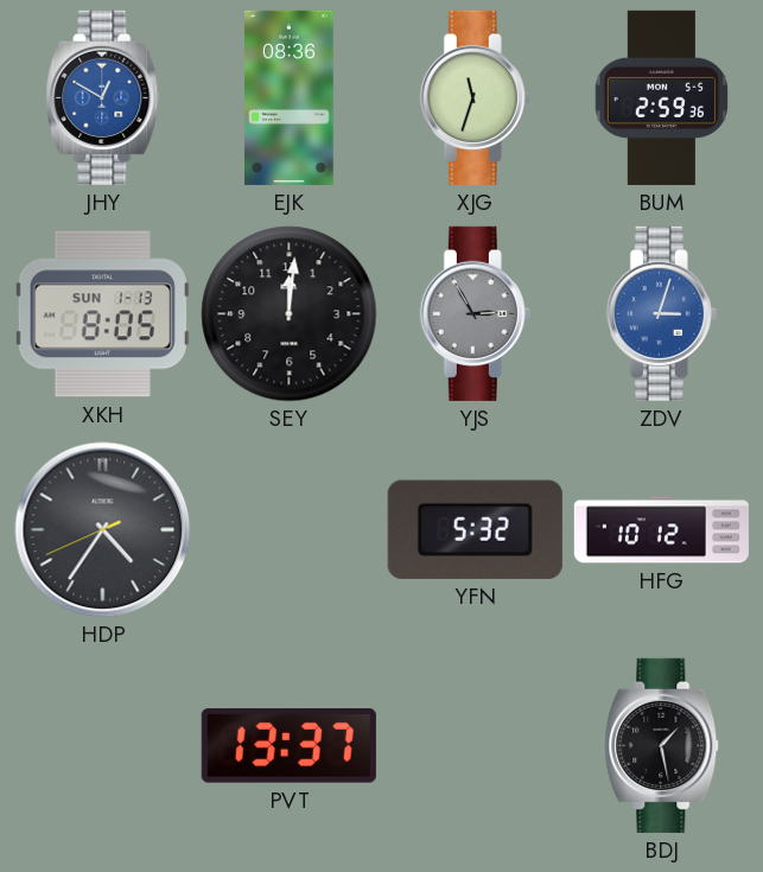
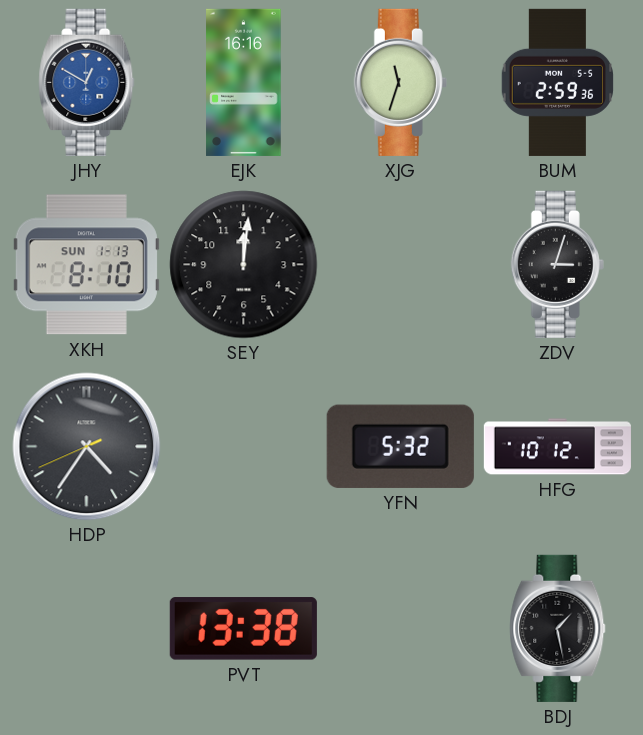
EJK: 08:36 -> 16:16
XKH: 8:05 -> 8:10
YJS: 2:55 -> none
ZDV dial: blue -> black
PVT: 13:37 -> 13:38
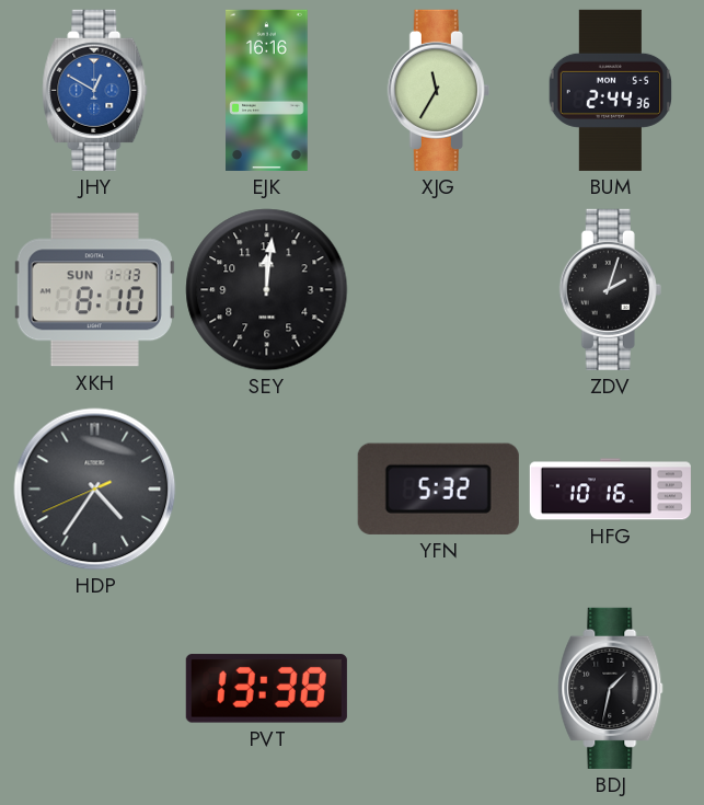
XJG: 11:33 -> 11:35
BUM: 2:59 -> 2:44
ZDV: 3:03 -> 2:03
HFG: 10:12 -> 10:16
BDJ: 1:28 -> 1:32
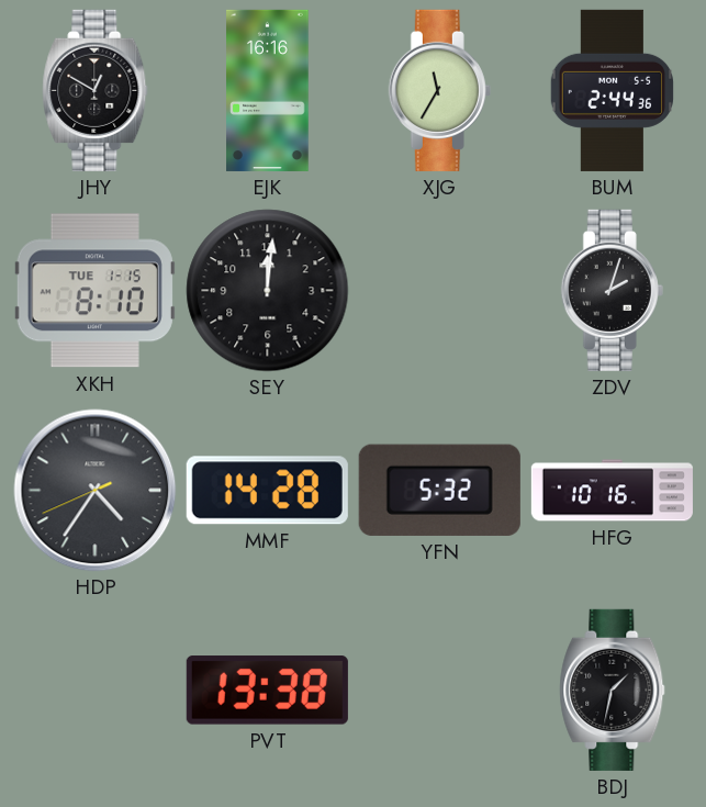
JHY dial: blue -> black
XKH date: SUN 1-13 -> TUE 1-15
MMF: none -> 14:28
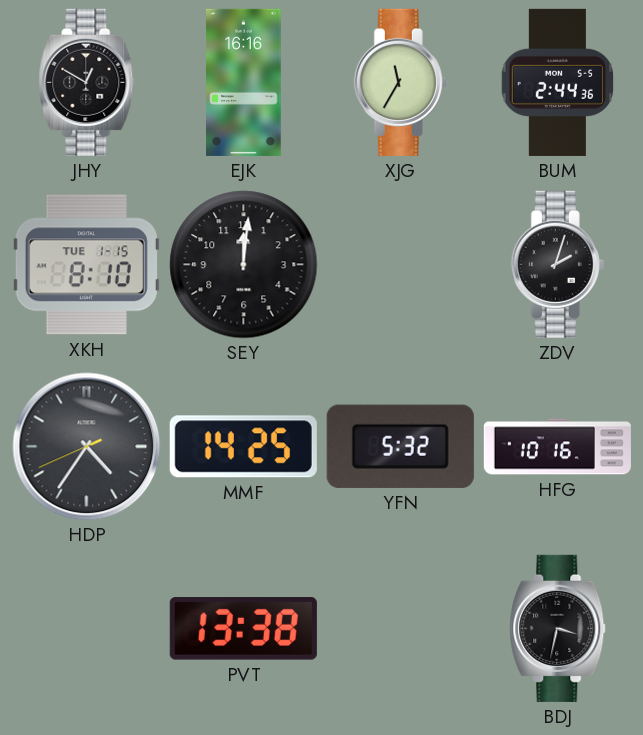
MMF: 14:28 -> 14:25
BDJ: 1:32 -> 3:32
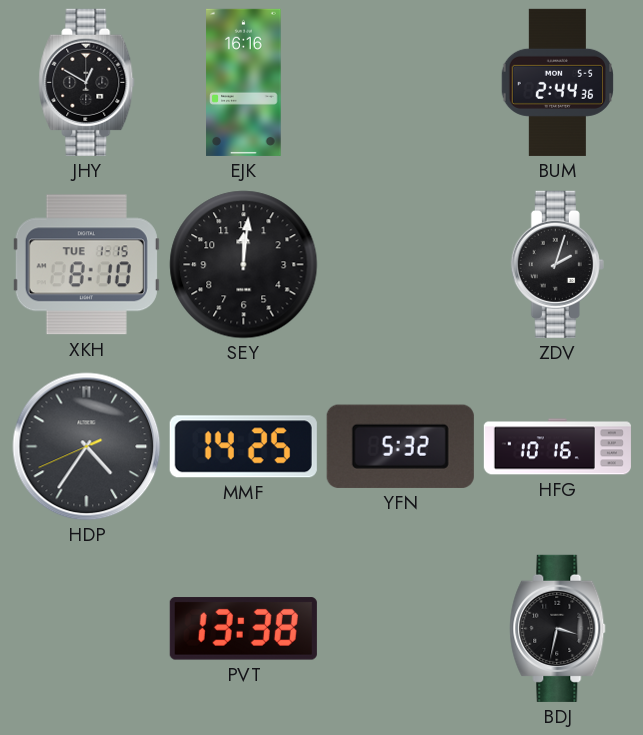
XJG: 11:35 -> none
